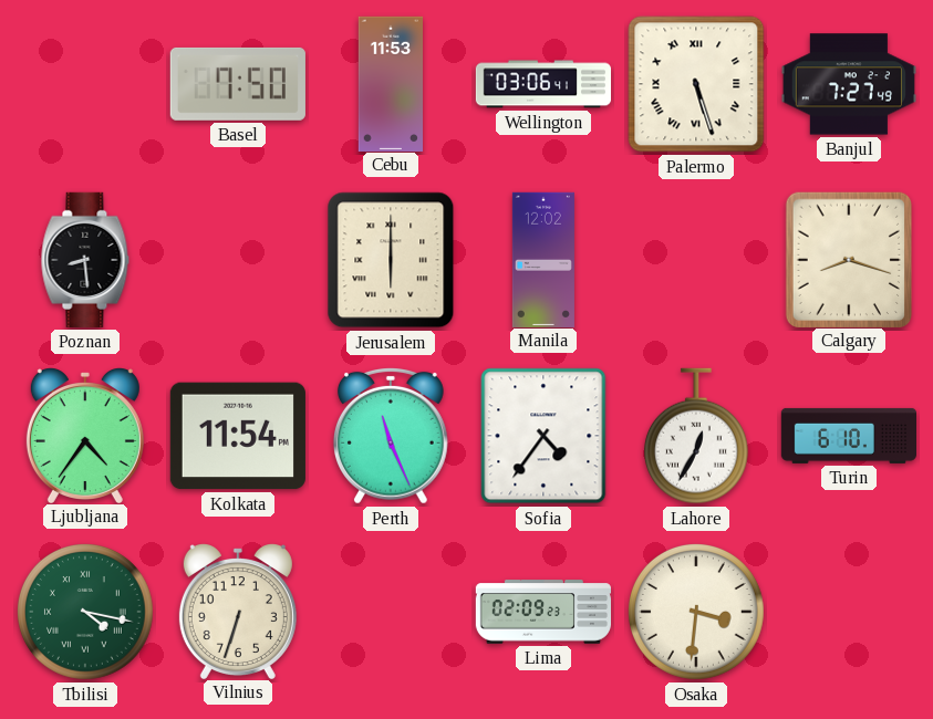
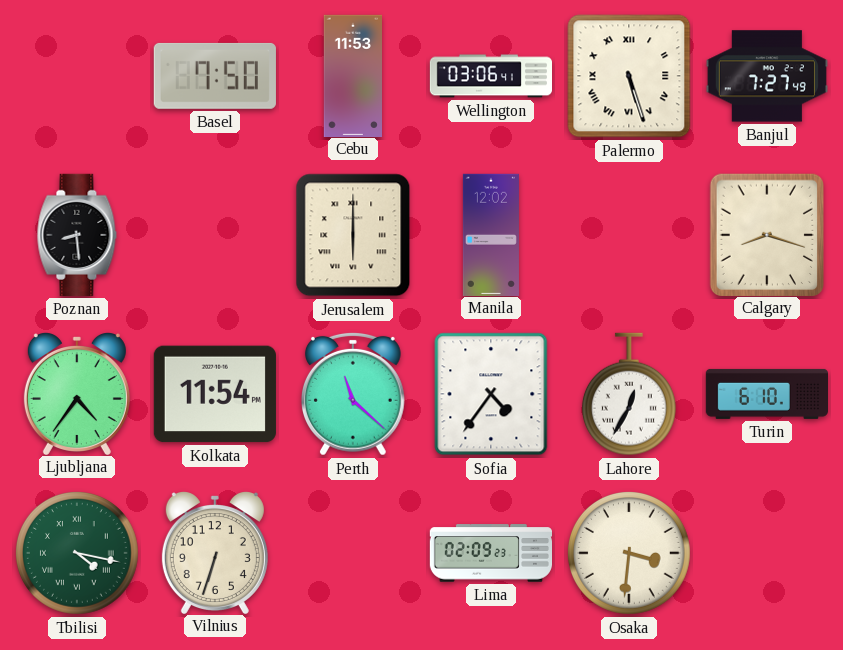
Perth: 11:26 -> 11:22
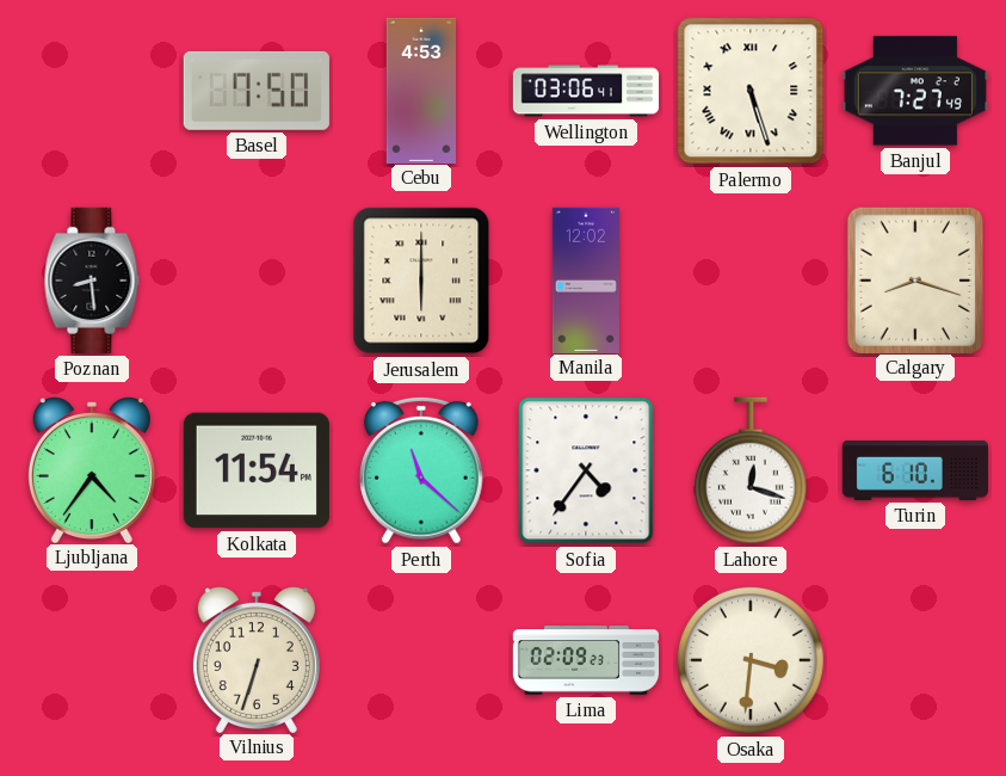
Cebu: 11:53 -> 4:53
Lahore: 12:35 -> 12:18
Tbilisi: 4:17 -> none
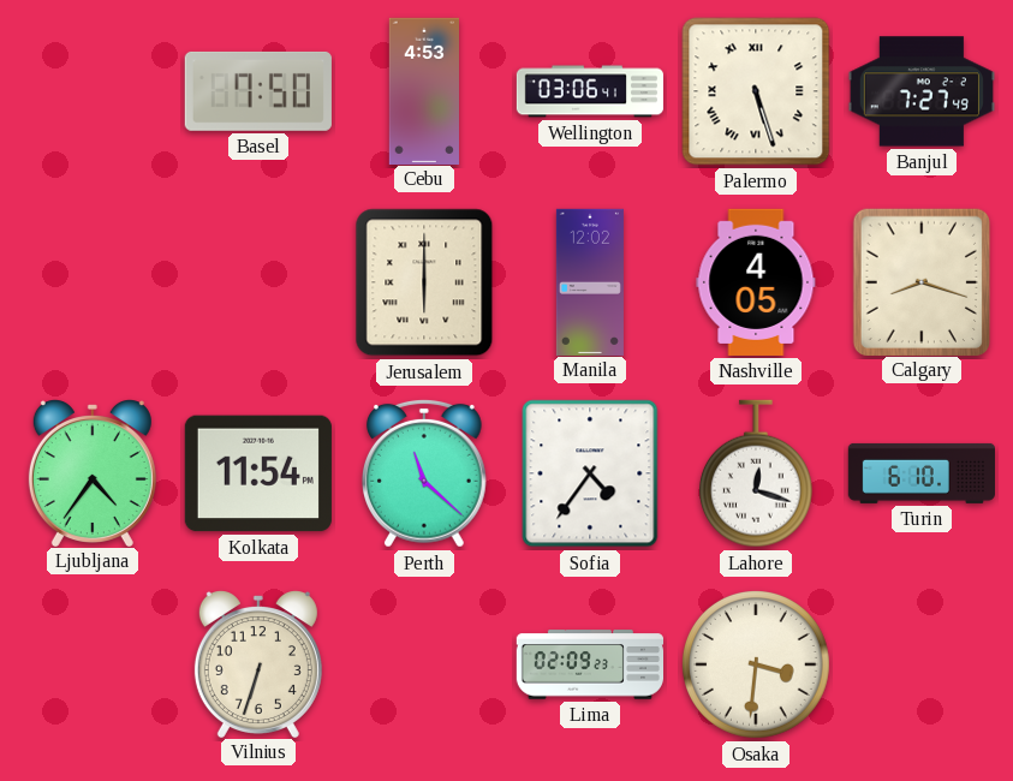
Poznan: 8:29 -> none
Nashville: none -> 4:05
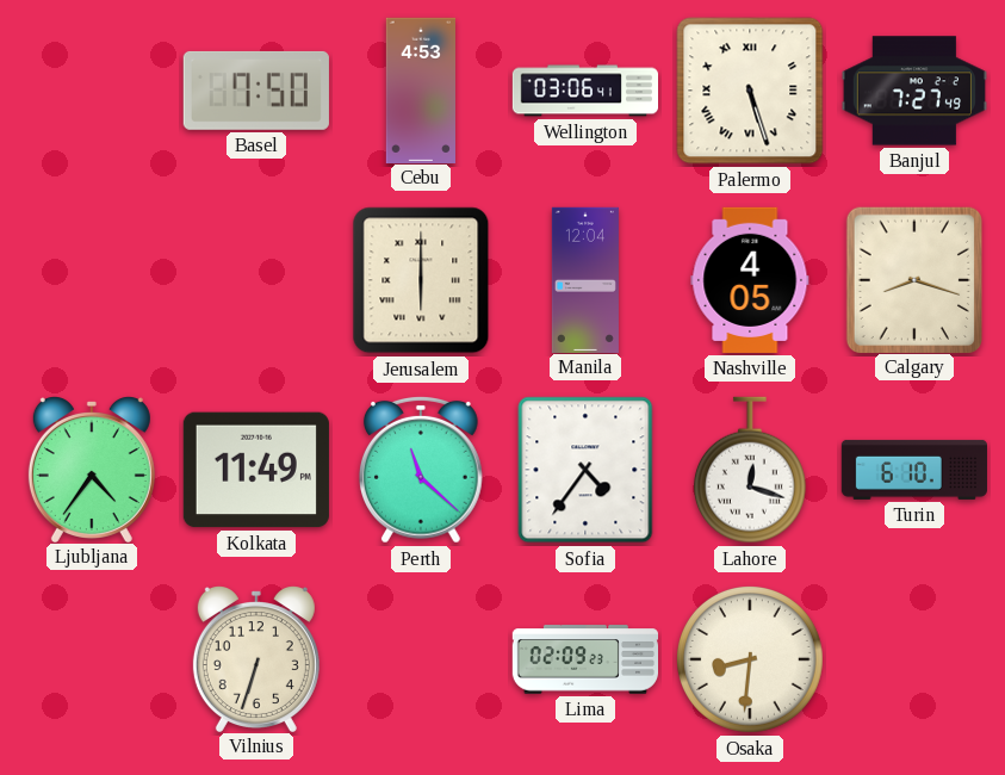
Manila: 12:02 -> 12:04
Kolkata: 11:54 -> 11:49
Osaka: 3:31 -> 8:31
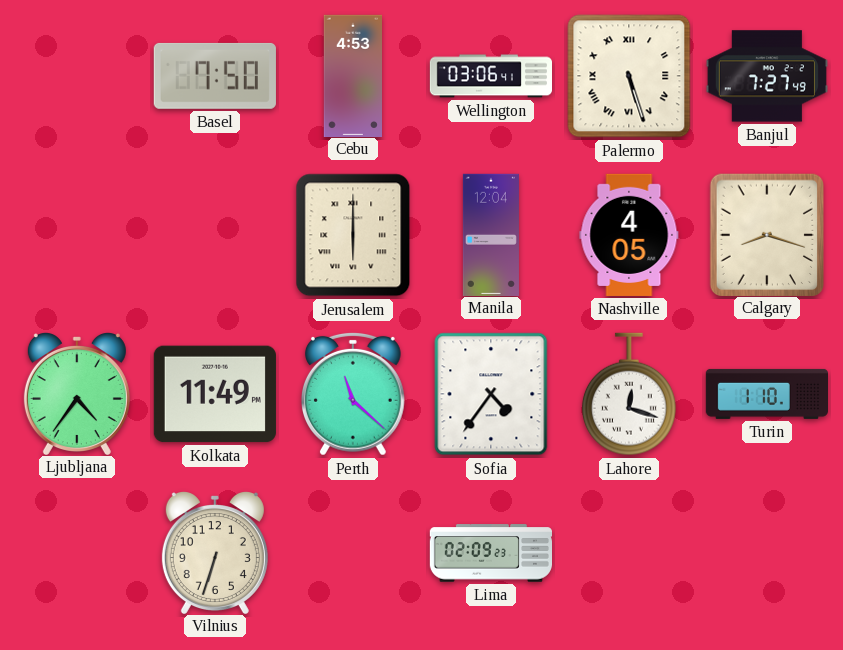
Turin: 6:10 -> 1:10
Osaka: 8:31 -> none
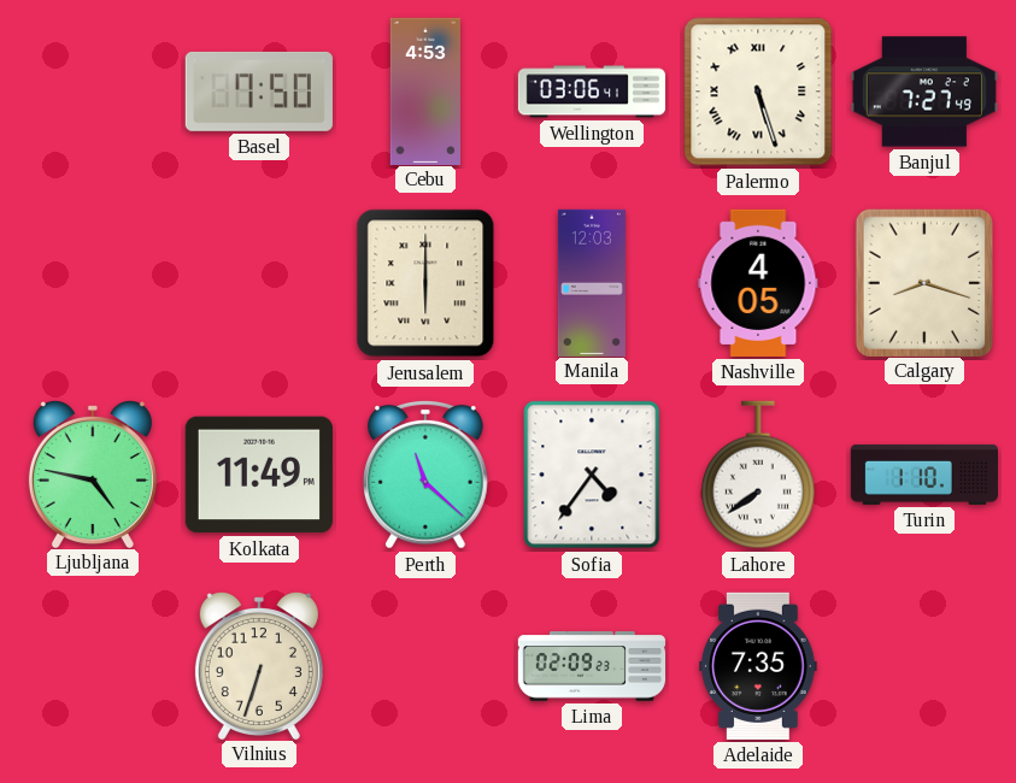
Manila: 12:04 -> 12:03
Ljubljana: 4:36 -> 4:47
Lahore: 12:18 -> 7:39
Adelaide: none -> 7:35
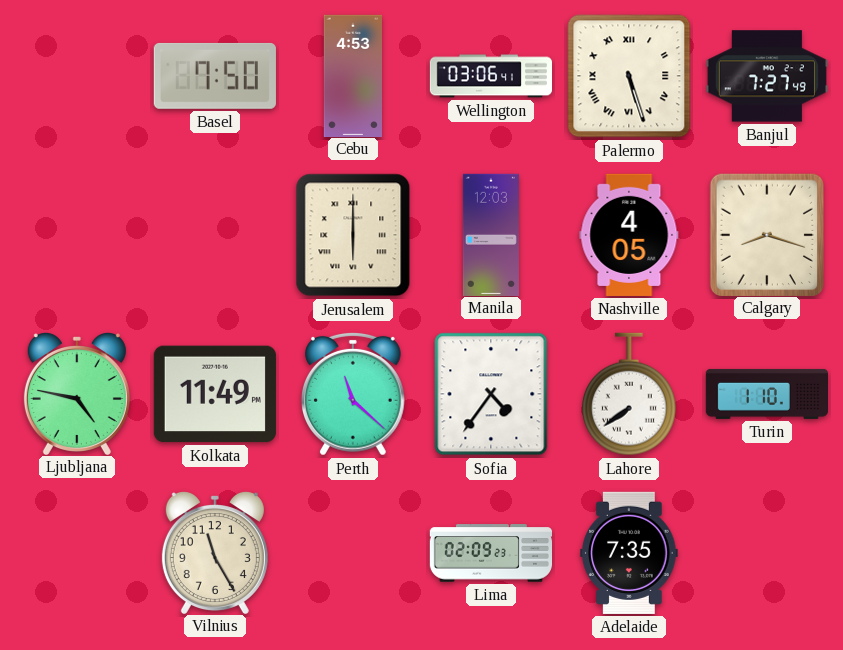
Vilnius: 6:33 -> 11:25
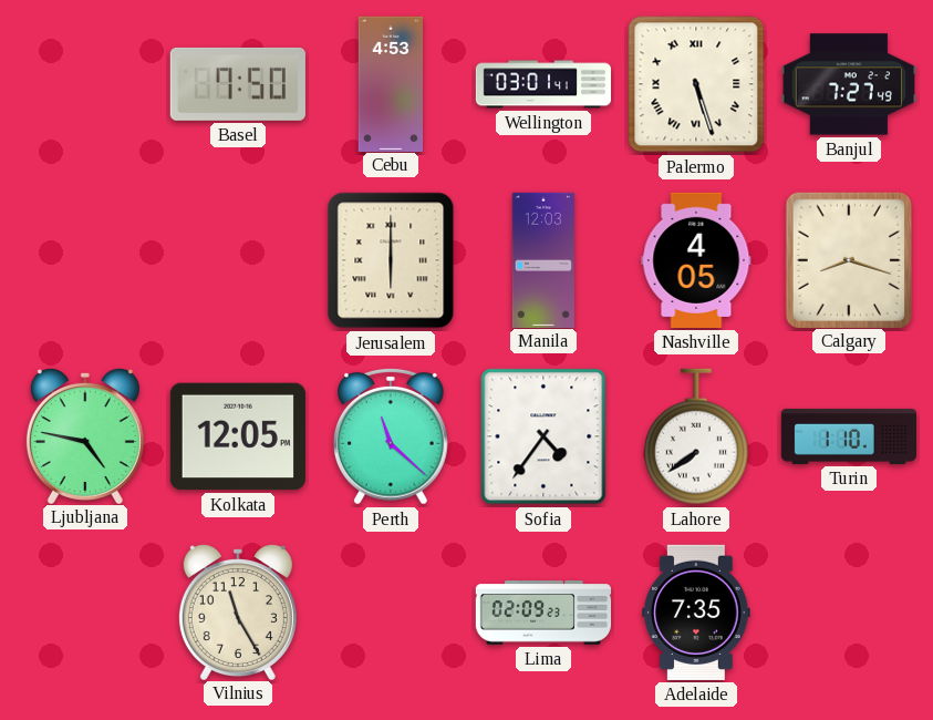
Wellington: 03:06 -> 03:01
Kolkata: 11:49 -> 12:05
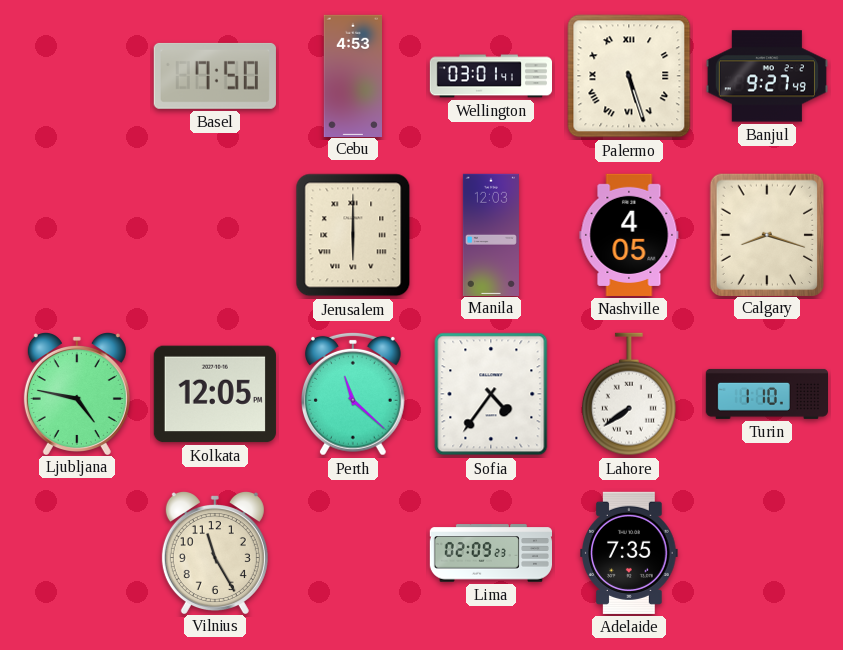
Banjul: 7:27 -> 9:27
